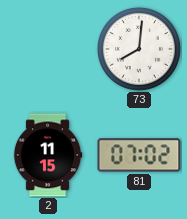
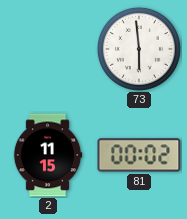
73: 8:01 -> 5:59
81: 07:02 -> 00:02
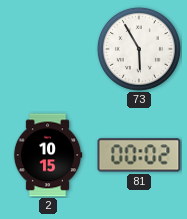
73: 5:59 -> 5:55
2: 11:15 -> 10:15
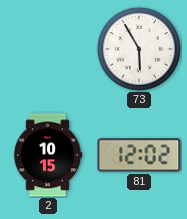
81: 00:02 -> 12:02
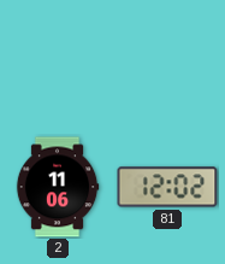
73: 5:55 -> none
2: 10:15 -> 11:06
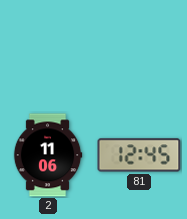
81: 12:02 -> 12:45
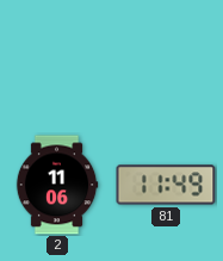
81: 12:45 -> 11:49
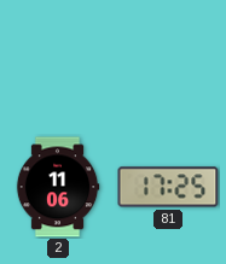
81: 11:49 -> 17:25
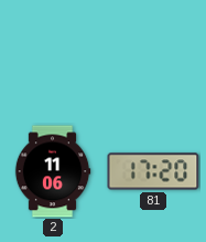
81: 17:25 -> 17:20
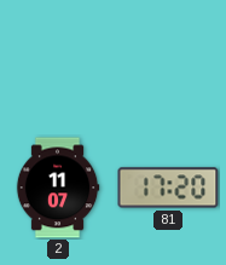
2: 11:06 -> 11:07
